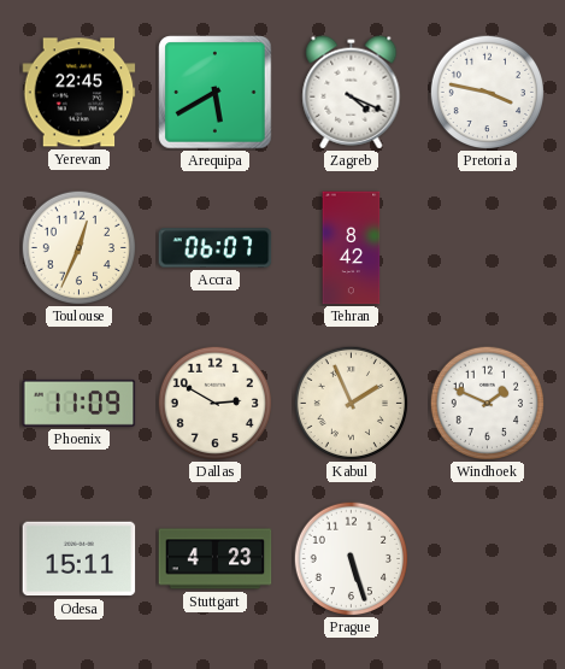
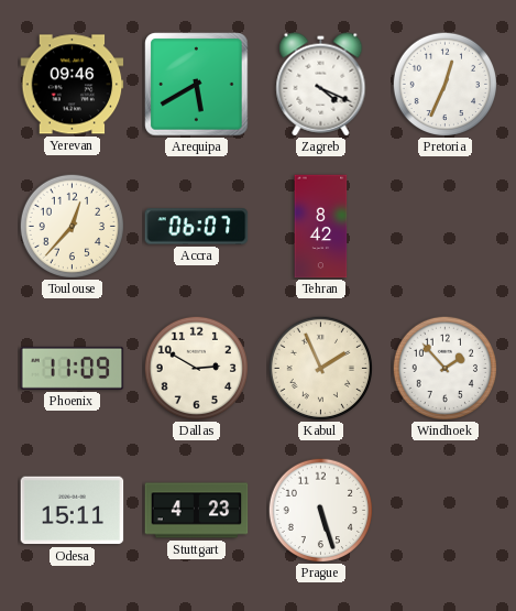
Yerevan: 22:45 -> 09:46
Pretoria: 3:47 -> 12:34
Toulouse: 12:34 -> 12:37
Windhoek: 1:49 -> 1:53
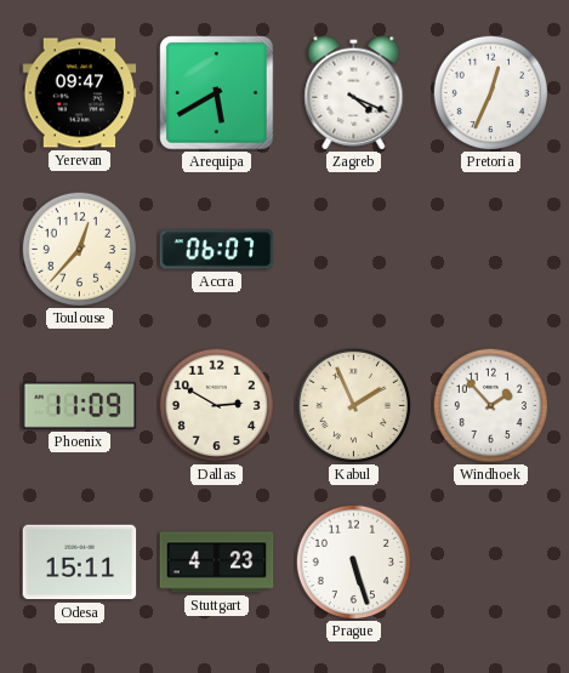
Yerevan: 09:46 -> 09:47
Tehran: 8:42 -> none
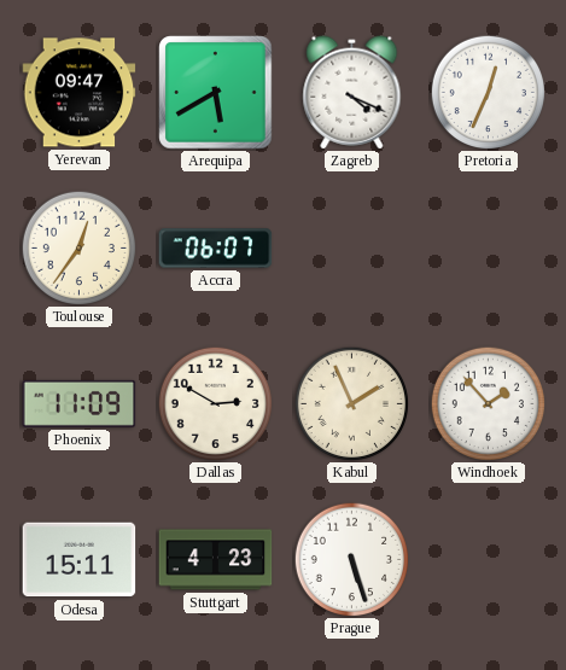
Toulouse: 12:37 -> 12:36
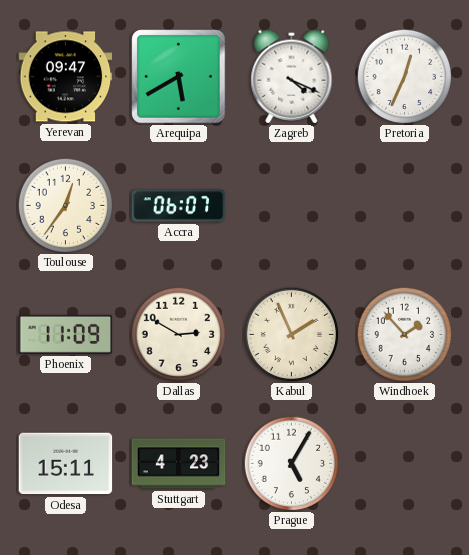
Prague: 5:27 -> 5:05
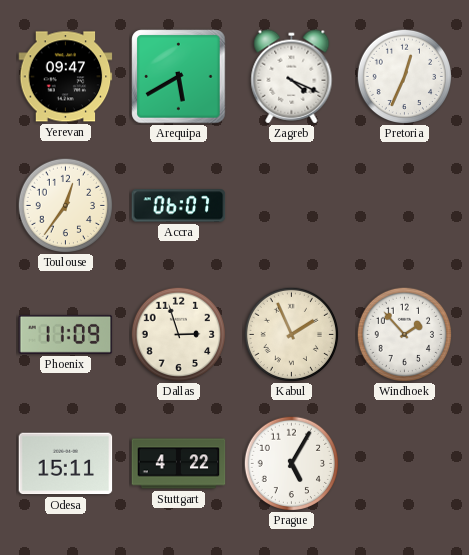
Dallas: 2:50 -> 2:57
Stuttgart: 4:23 -> 4:22
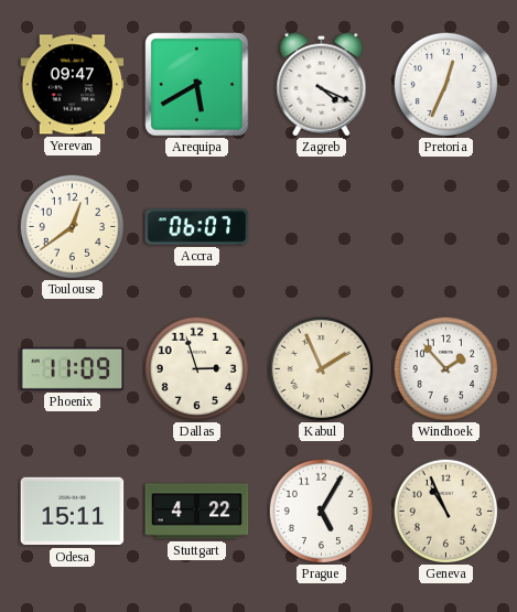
Toulouse: 12:36 -> 12:39
Geneva: none -> 10:56
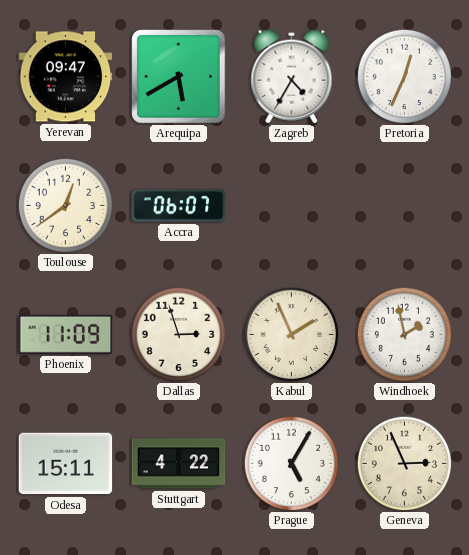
Zagreb: 4:19 -> 4:35
Windhoek: 1:53 -> 1:58
Geneva: 10:56 -> 2:56
